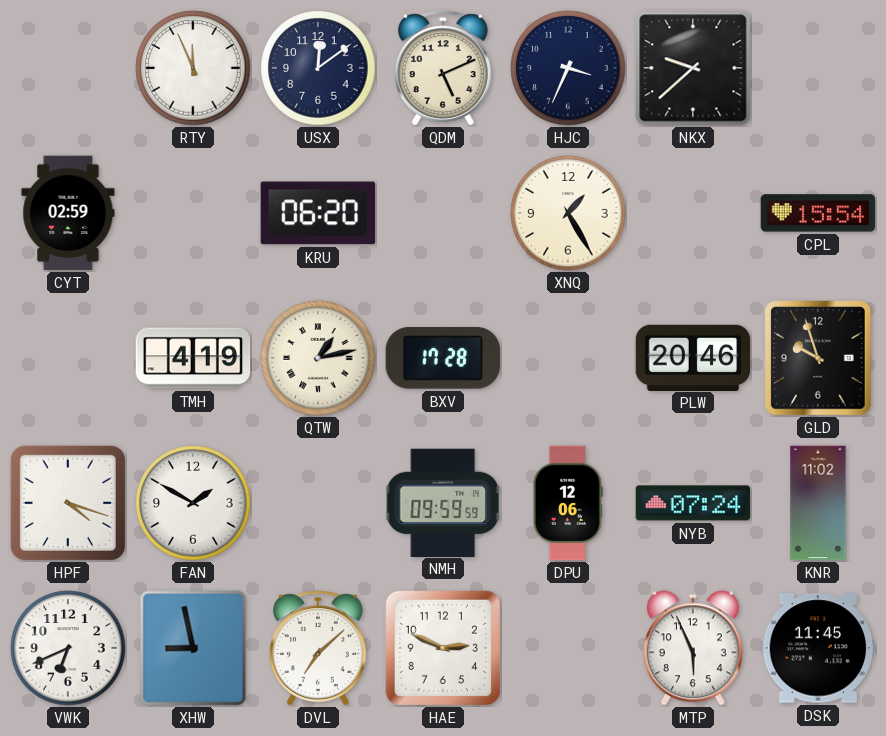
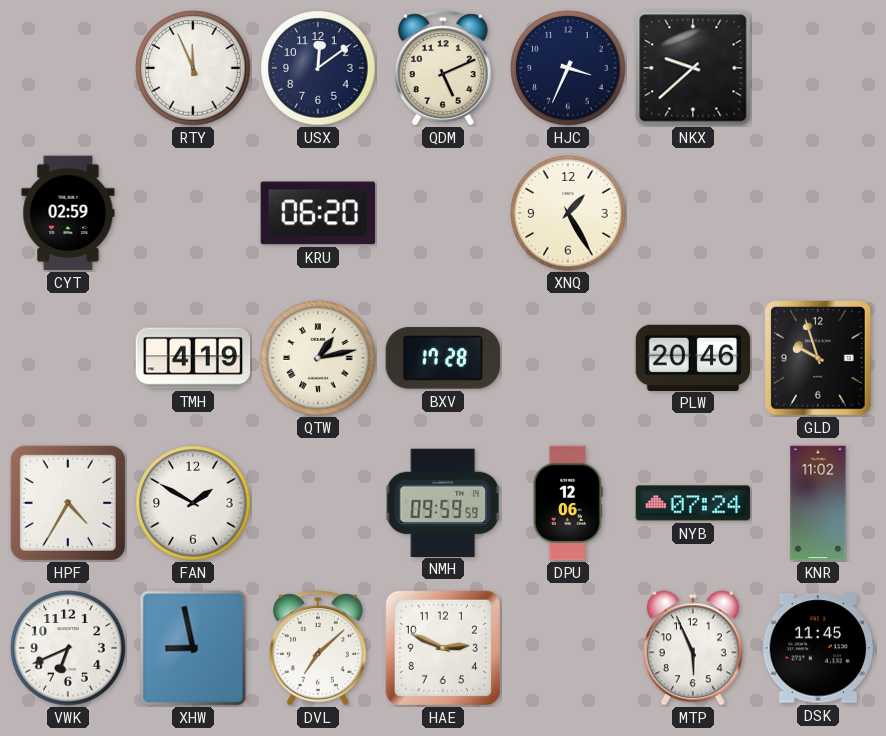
CPL: 15:54 -> none
HPF: 4:18 -> 4:35
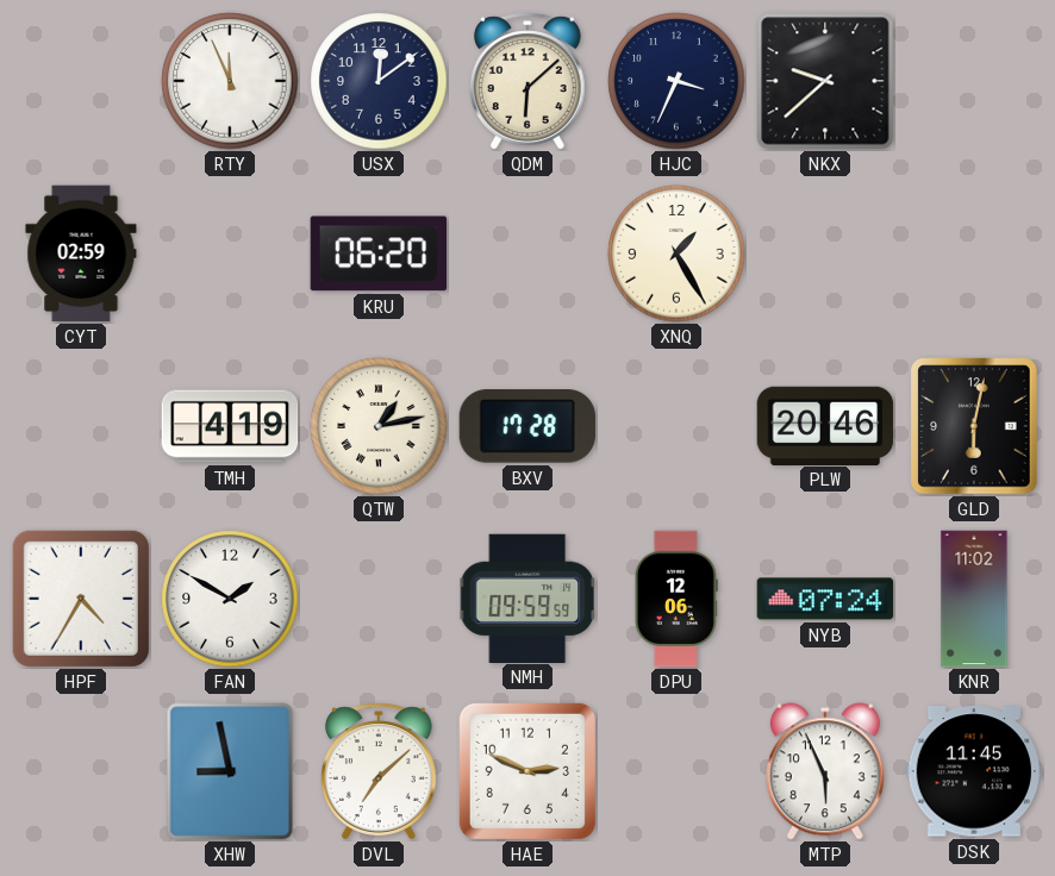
QDM: 5:11 -> 6:08
GLD: 9:57 -> 6:02
VWK: 6:41 -> none
